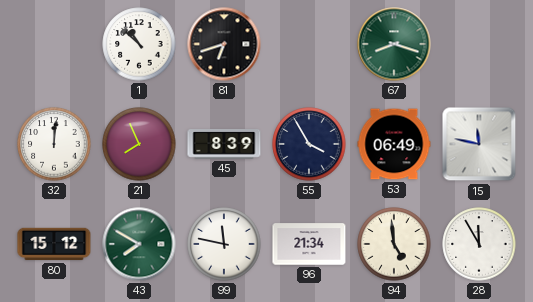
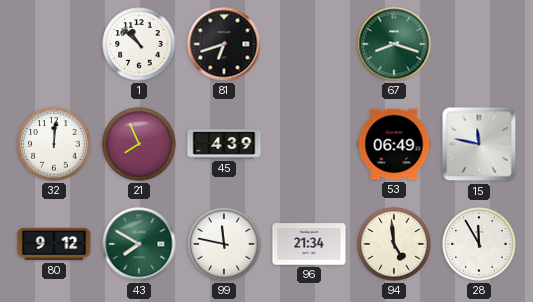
45: 8:39 -> 4:39
55: 3:55 -> none
80: 15:12 -> 9:12
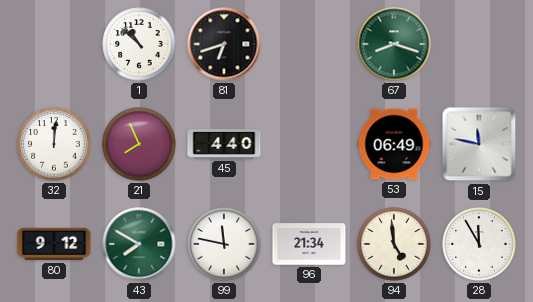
45: 4:39 -> 4:40
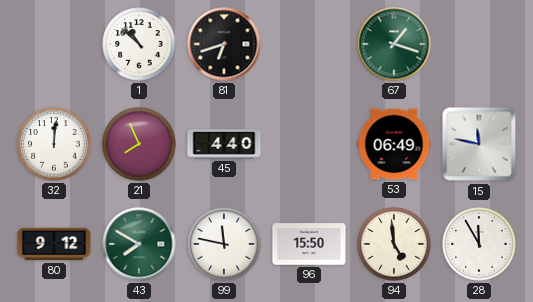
67: 8:18 -> 1:18
96: 21:34 -> 15:50
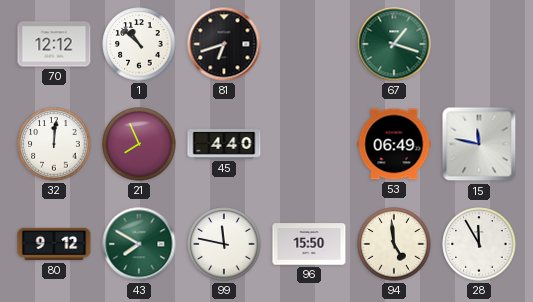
70: none -> 12:12
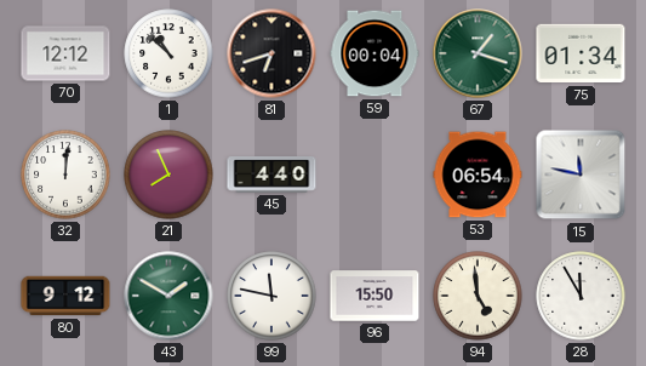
59: none -> 00:04
75: none -> 01:34
53: 06:49 -> 06:54
43: 7:50 -> 1:50
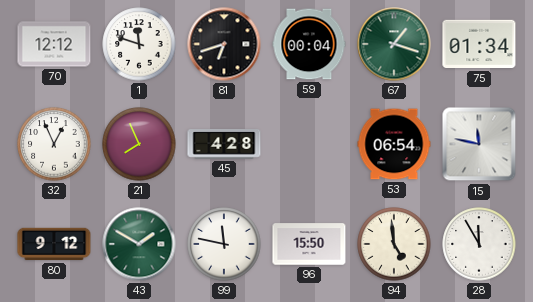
1: 10:52 -> 11:48
32: 12:01 -> 12:56
45: 4:40 -> 4:28
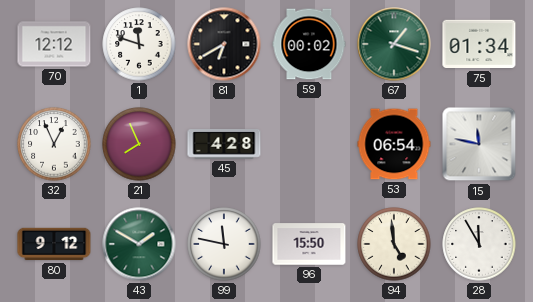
81: 6:42 -> 6:40
59: 00:04 -> 00:02
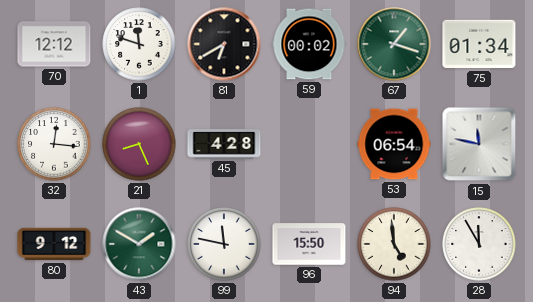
32: 12:56 -> 12:16
21: 7:56 -> 8:26
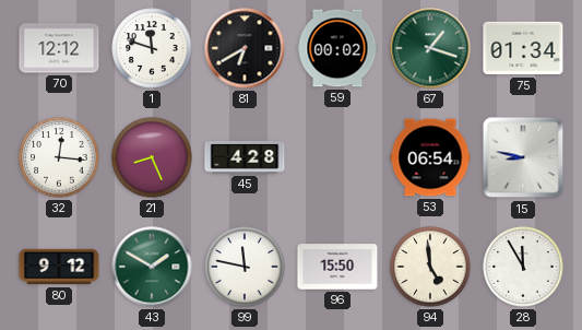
15: 11:47 -> 8:47
